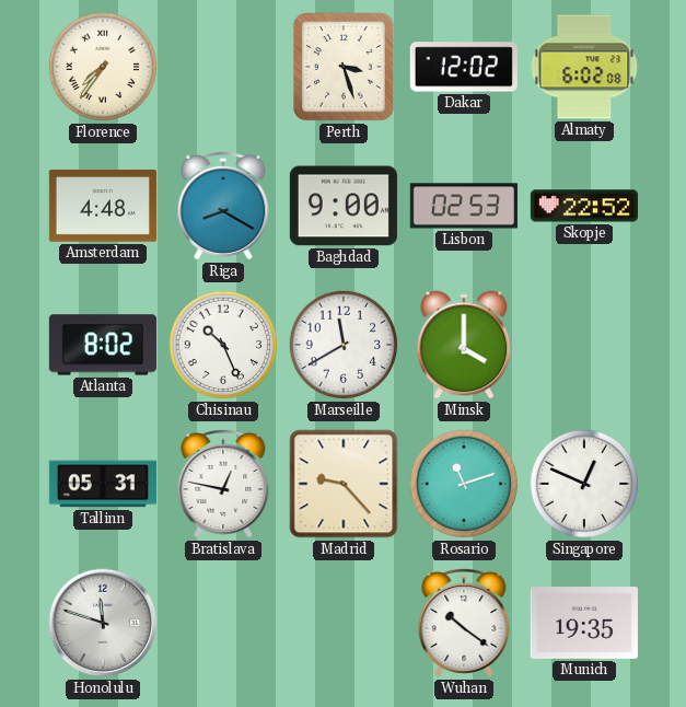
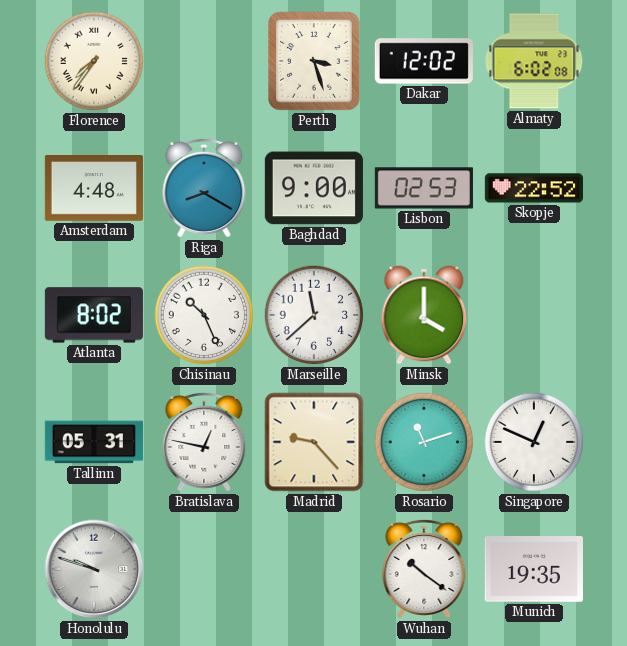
Marseille: 11:40 -> 11:38
Honolulu: 11:48 -> 9:48
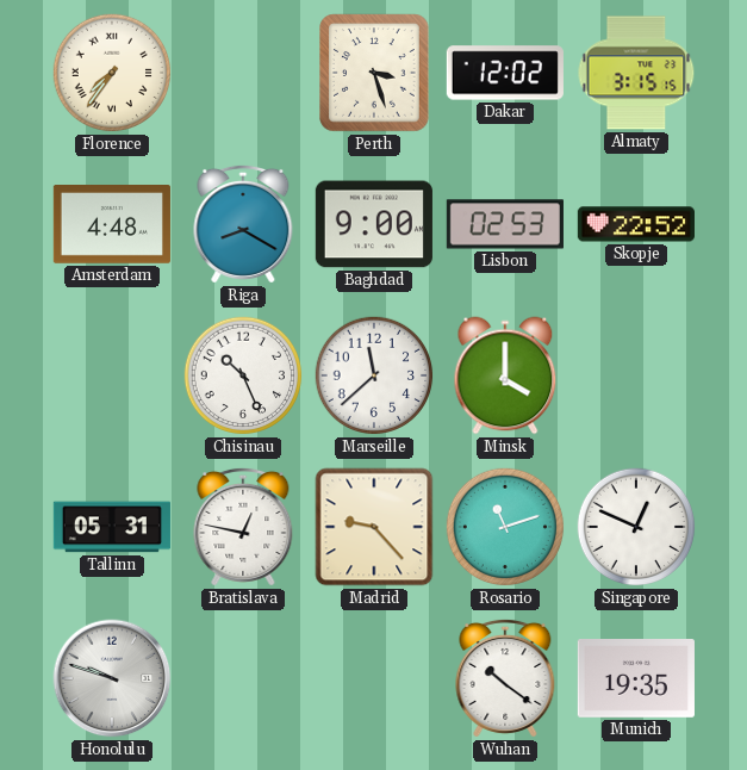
Almaty: 6:02 -> 3:15
Atlanta: 8:02 -> none
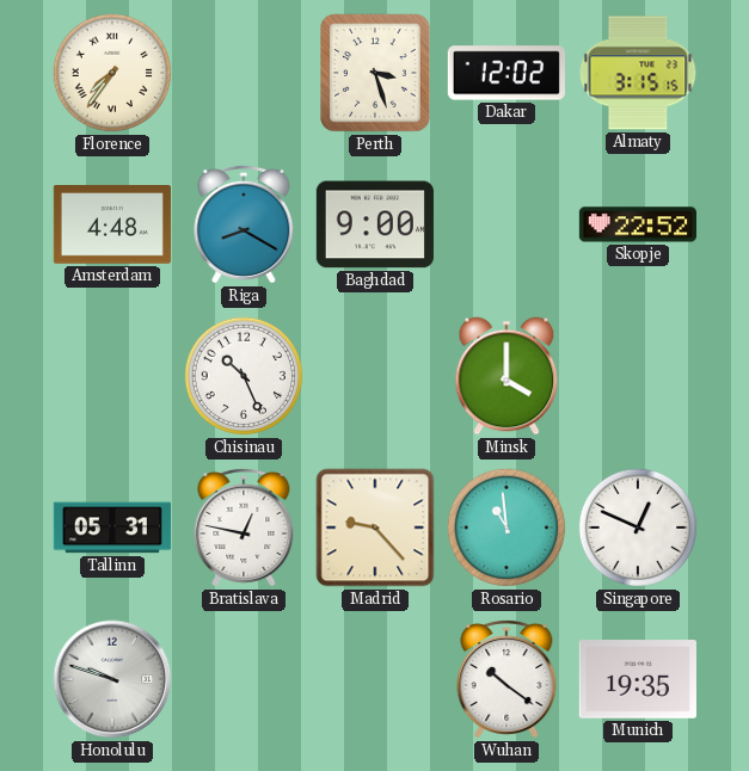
Lisbon: 02:53 -> none
Marseille: 11:38 -> none
Rosario: 11:12 -> 10:59
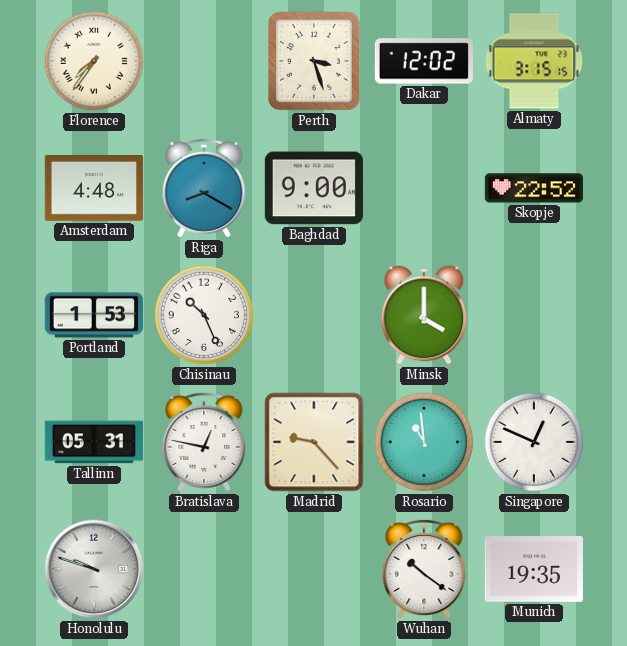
Portland: none -> 1:53
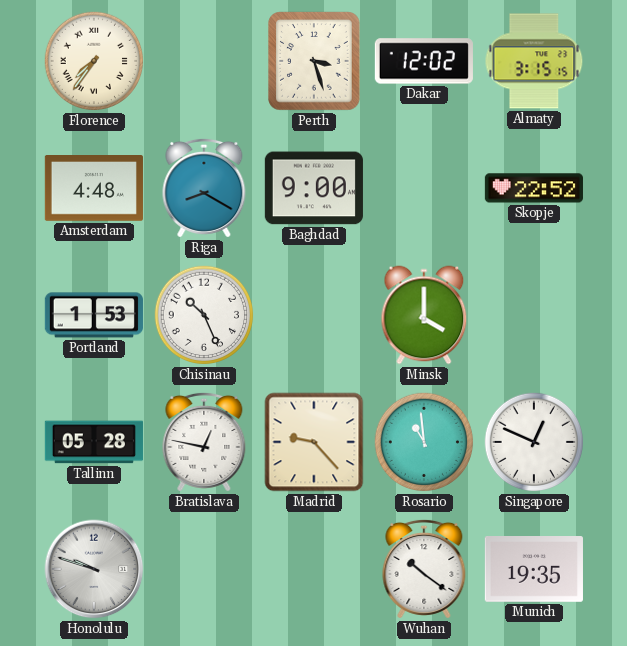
Tallinn: 05:31 -> 05:28
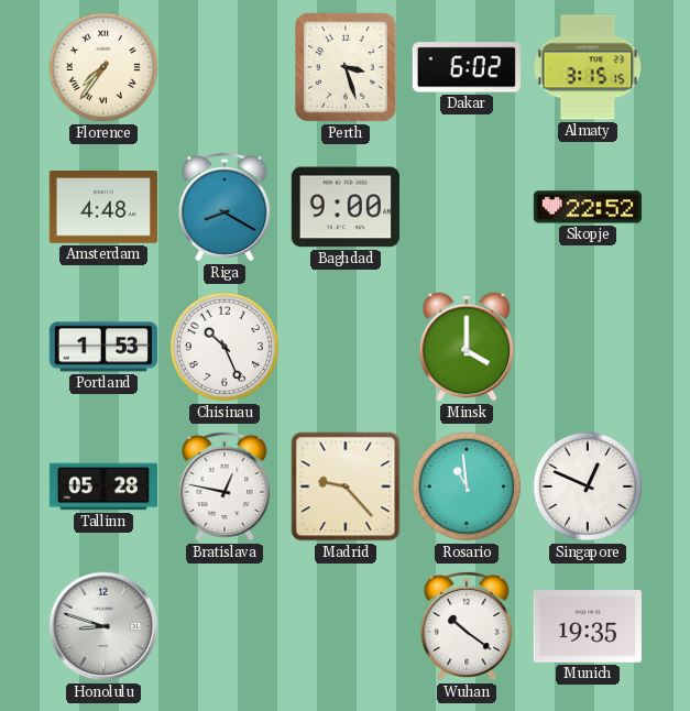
Dakar: 12:02 -> 6:02
Honolulu: 9:48 -> 8:48
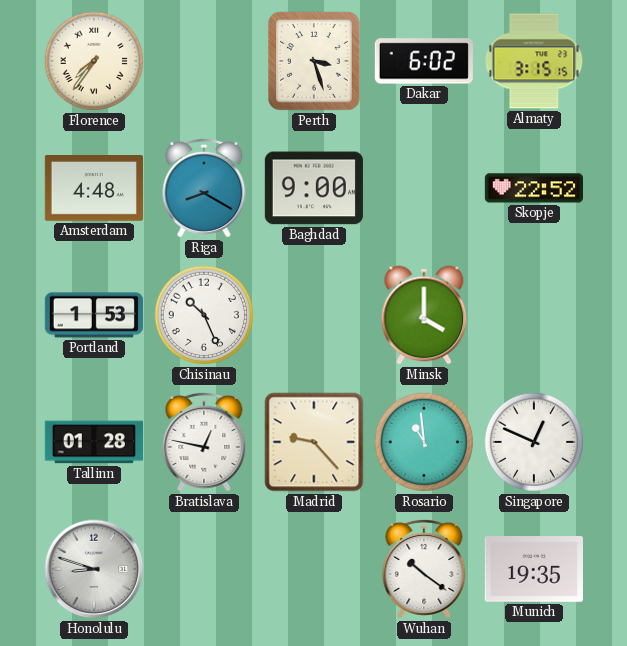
Tallinn: 05:28 -> 01:28
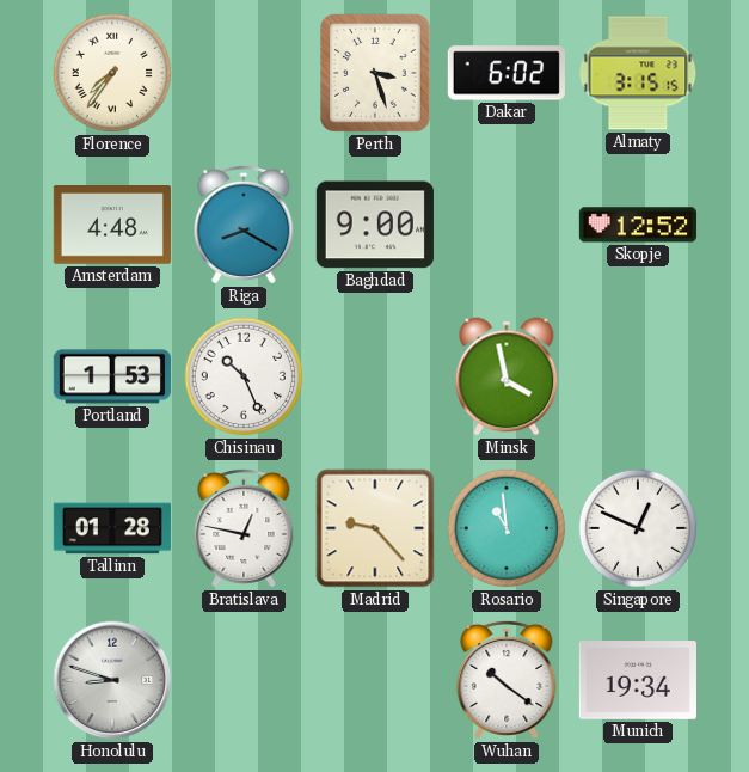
Skopje: 22:52 -> 12:52
Minsk: 4:00 -> 3:58
Munich: 19:35 -> 19:34
